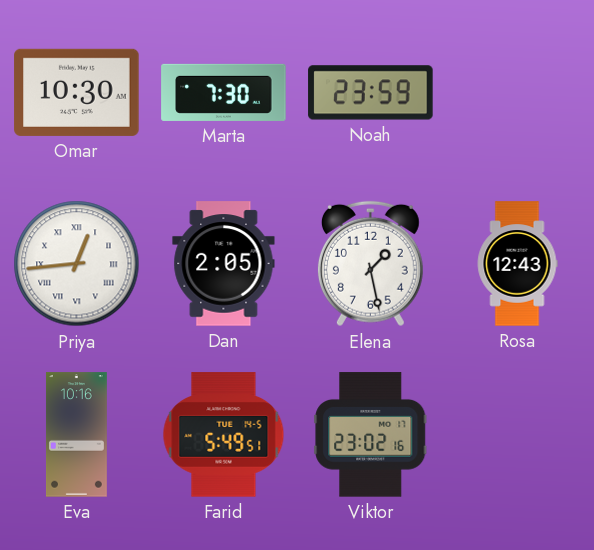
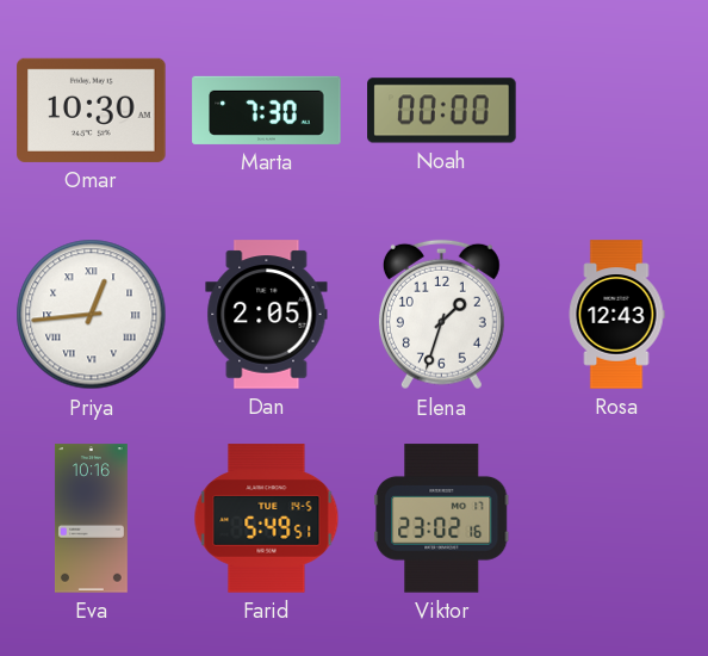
Noah: 23:59 -> 00:00
Elena: 1:28 -> 1:33
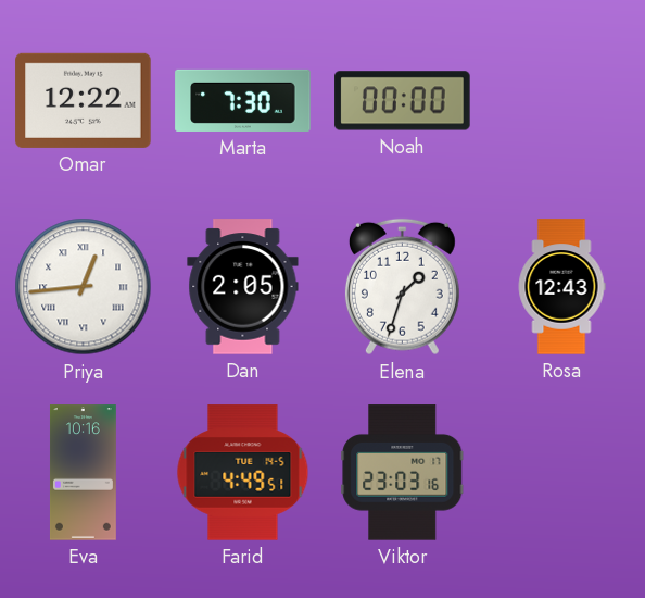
Omar: 10:30 -> 12:22
Farid: 5:49 -> 4:49
Viktor: 23:02 -> 23:03
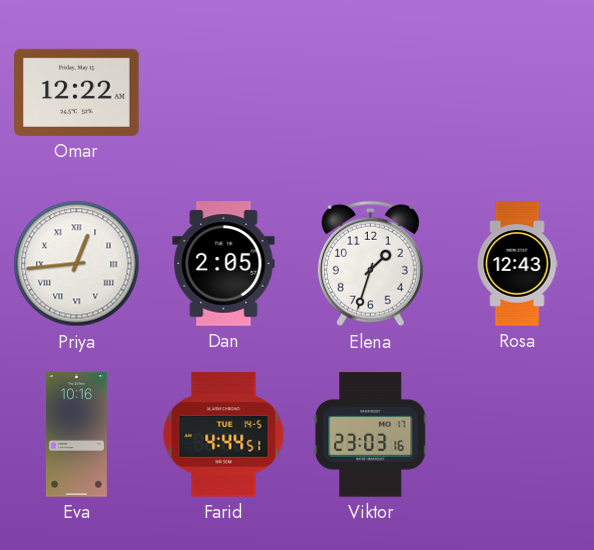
Marta: 7:30 -> none
Noah: 00:00 -> none
Farid: 4:49 -> 4:44
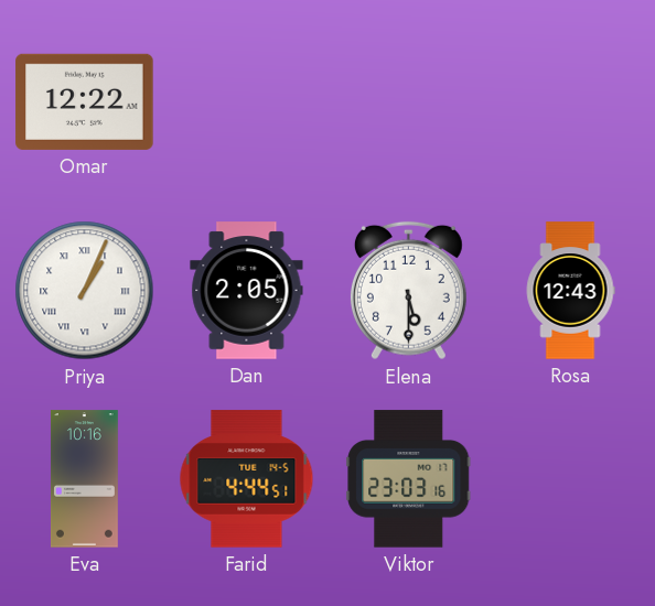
Priya: 12:44 -> 1:04
Elena: 1:33 -> 5:30
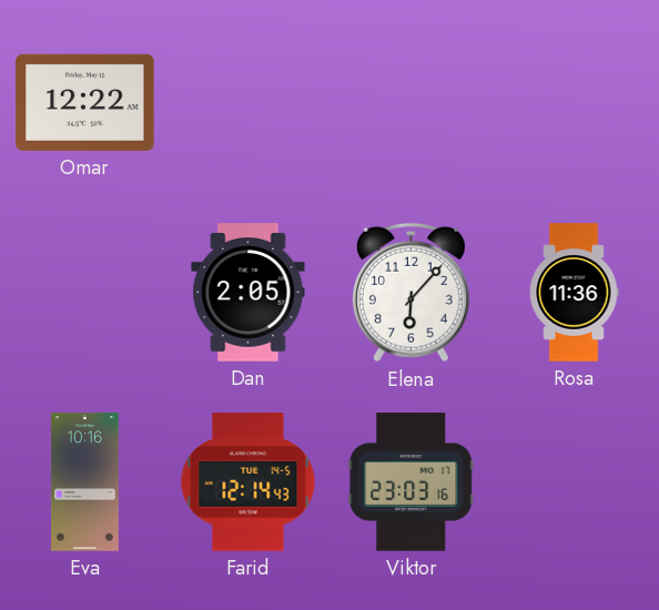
Priya: 1:04 -> none
Elena: 5:30 -> 6:07
Rosa: 12:43 -> 11:36
Farid: 4:44 -> 12:14
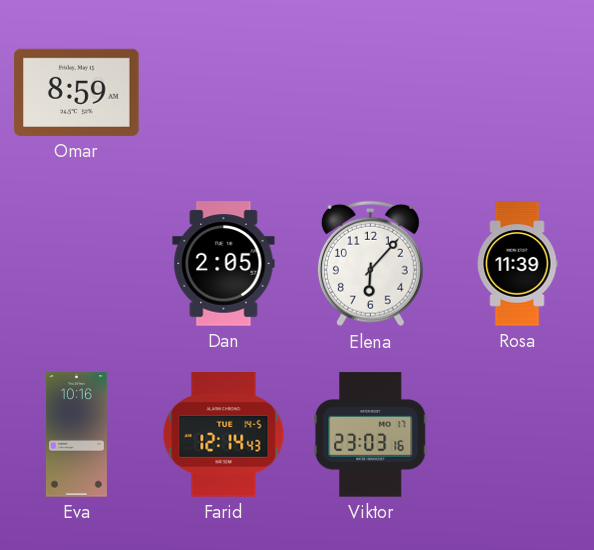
Omar: 12:22 -> 8:59
Rosa: 11:36 -> 11:39
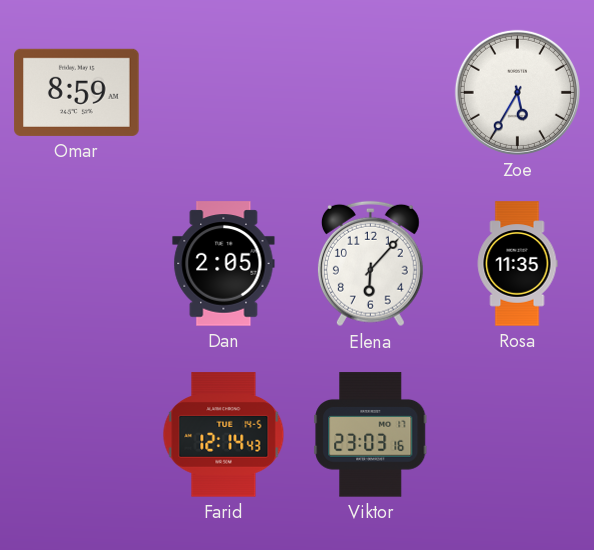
Zoe: none -> 5:35
Rosa: 11:39 -> 11:35
Eva: 10:16 -> none
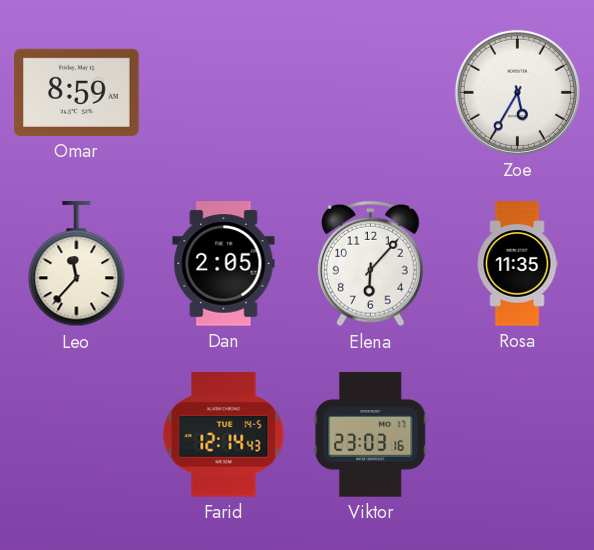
Leo: none -> 11:37
